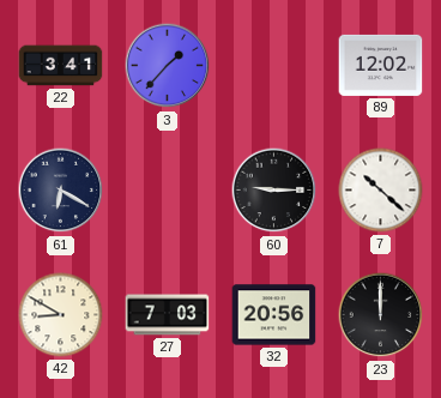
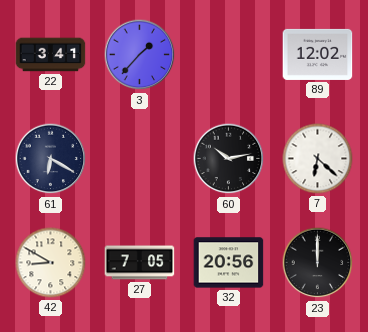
60: 9:15 -> 10:13
7: 10:22 -> 6:22
27: 7:03 -> 7:05
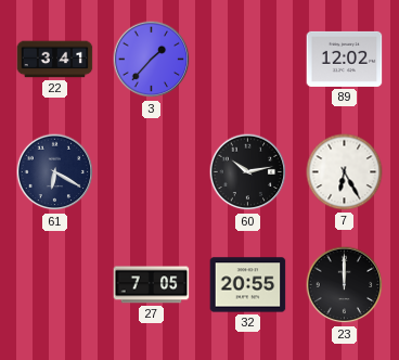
7: 6:22 -> 6:25
42: 8:50 -> none
32: 20:56 -> 20:55
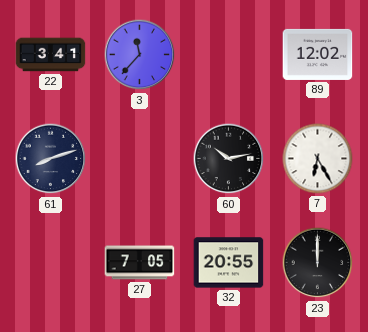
3: 1:37 -> 11:37
61: 6:20 -> 8:12
